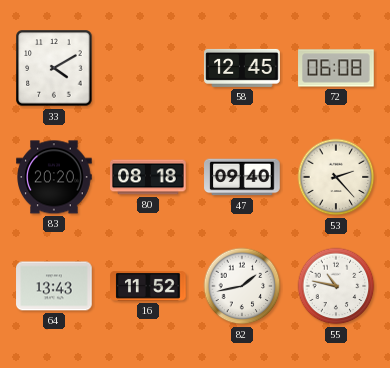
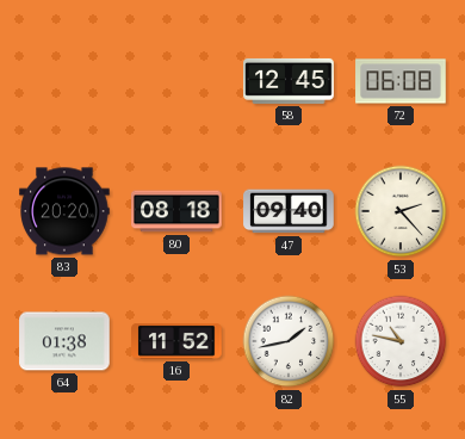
33: 4:10 -> none
64: 13:43 -> 01:38
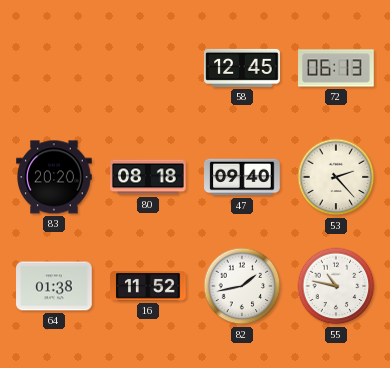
72: 06:08 -> 06:13
